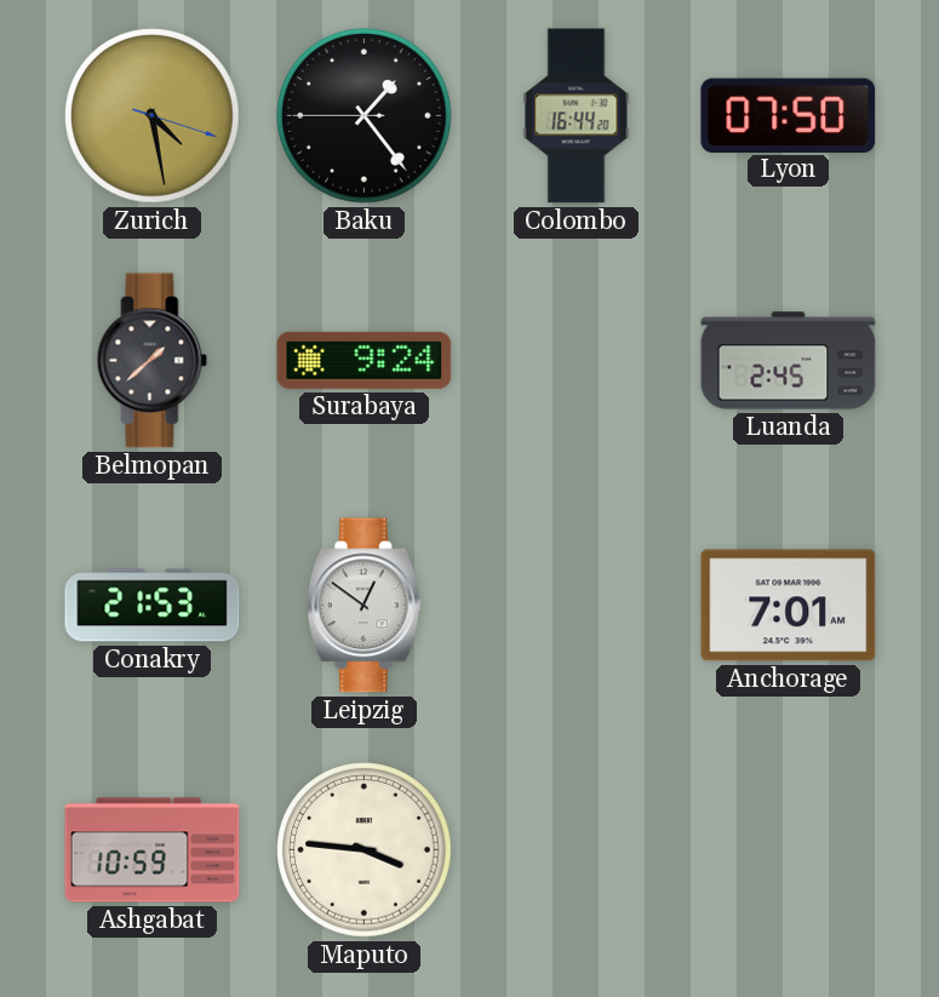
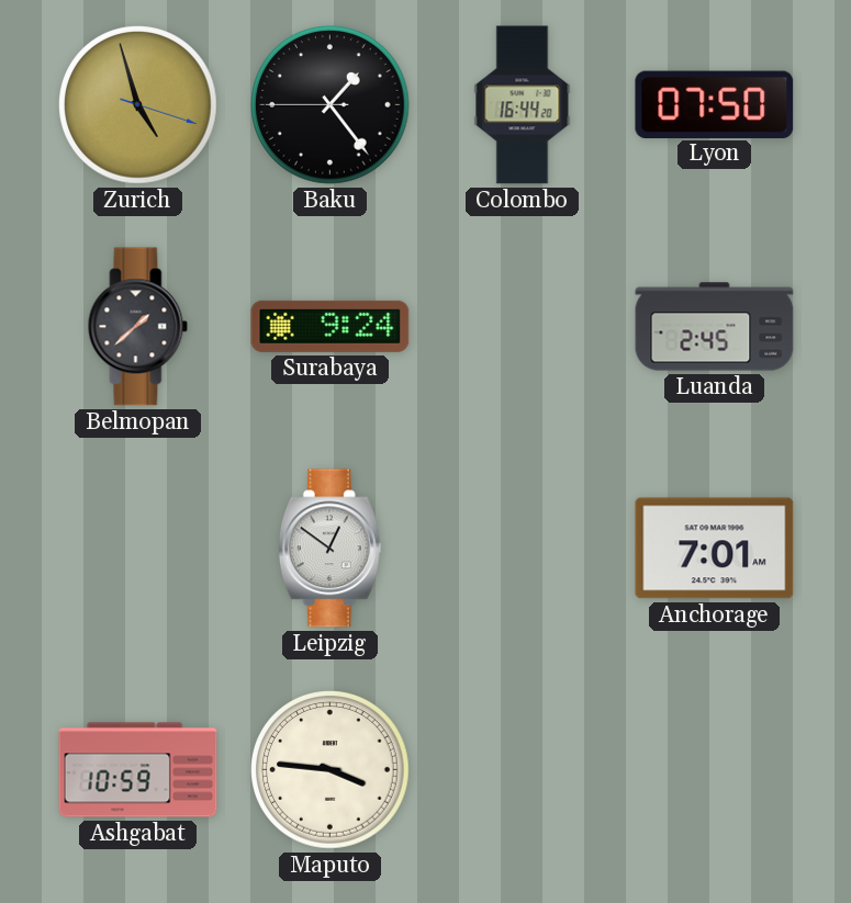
Zurich: 4:28 -> 4:57
Conakry: 21:53 -> none
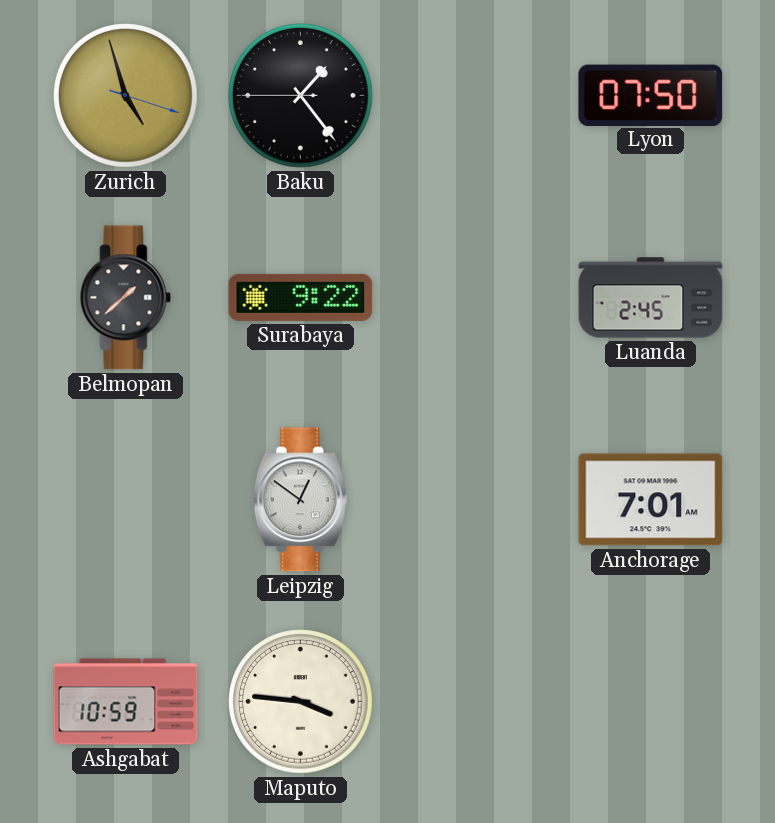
Colombo: 16:44 -> none
Surabaya: 9:24 -> 9:22
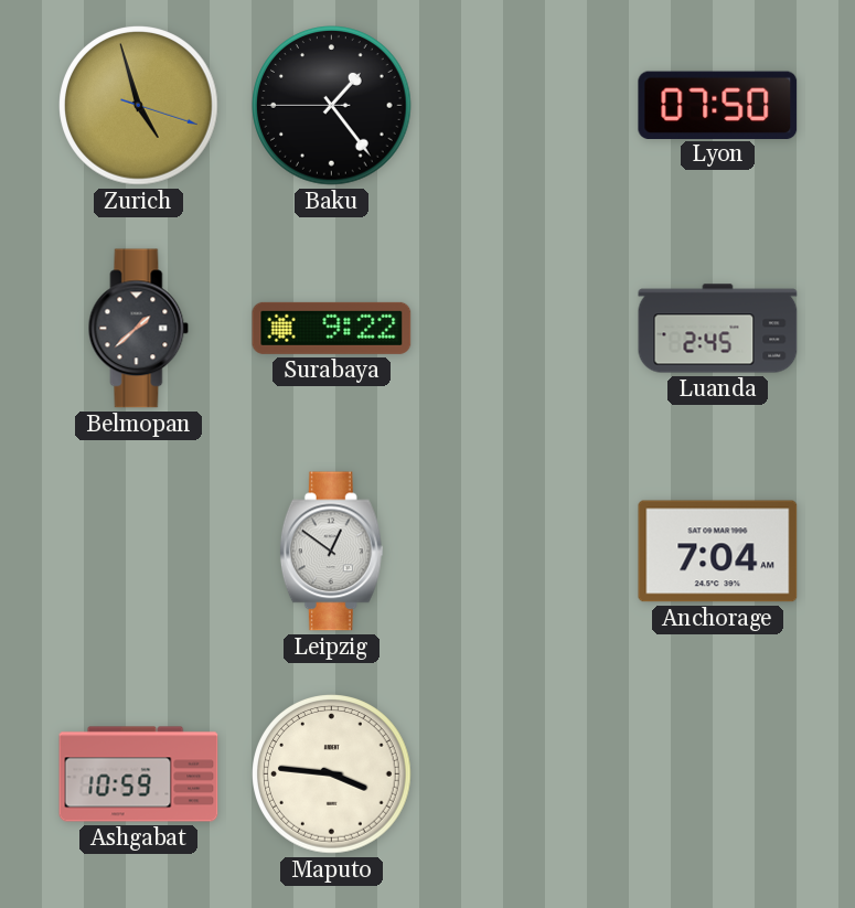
Anchorage: 7:01 -> 7:04
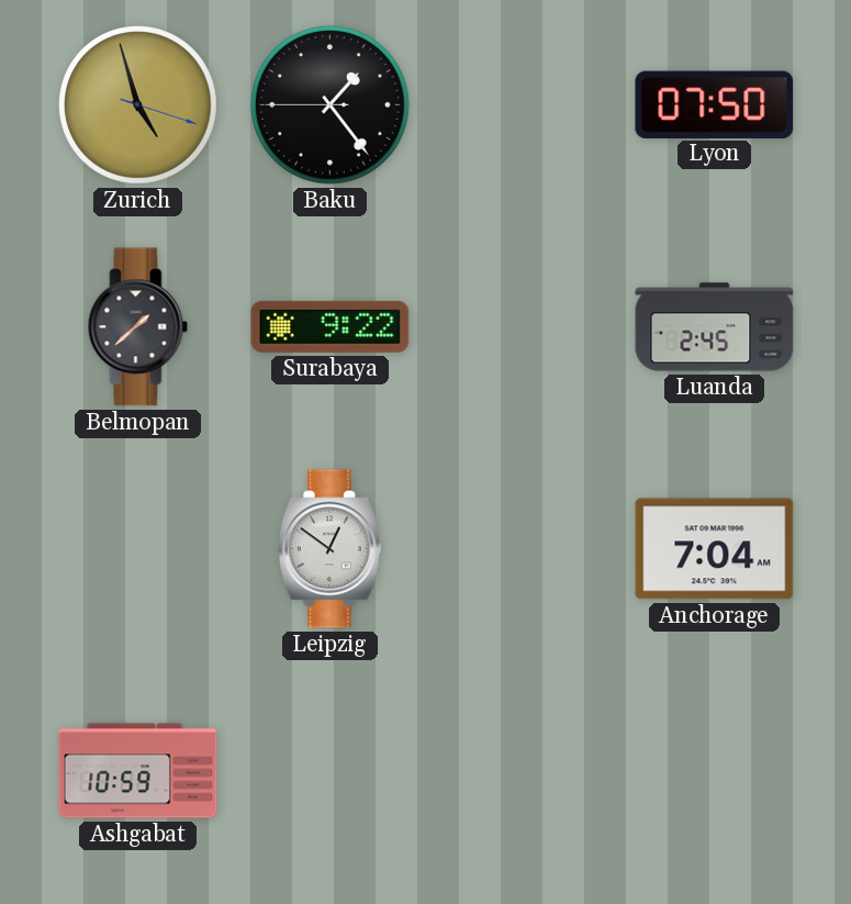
Maputo: 3:46 -> none
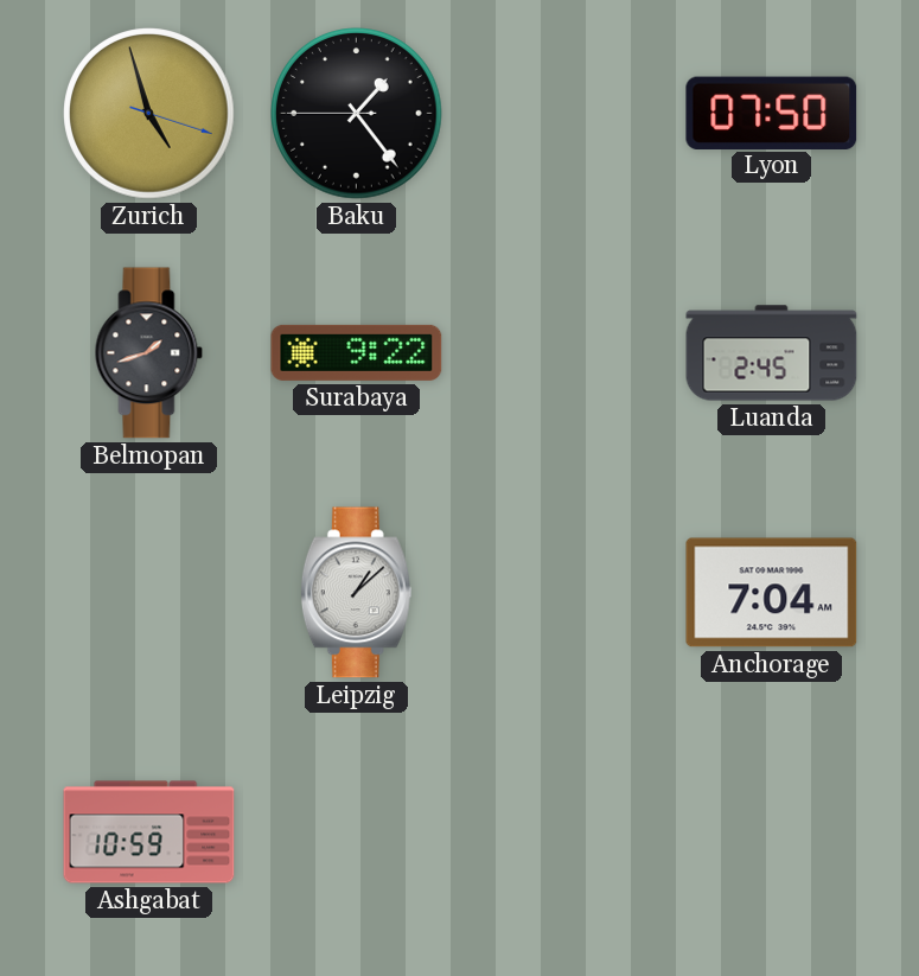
Belmopan: 1:38 -> 1:42
Leipzig: 12:51 -> 1:08
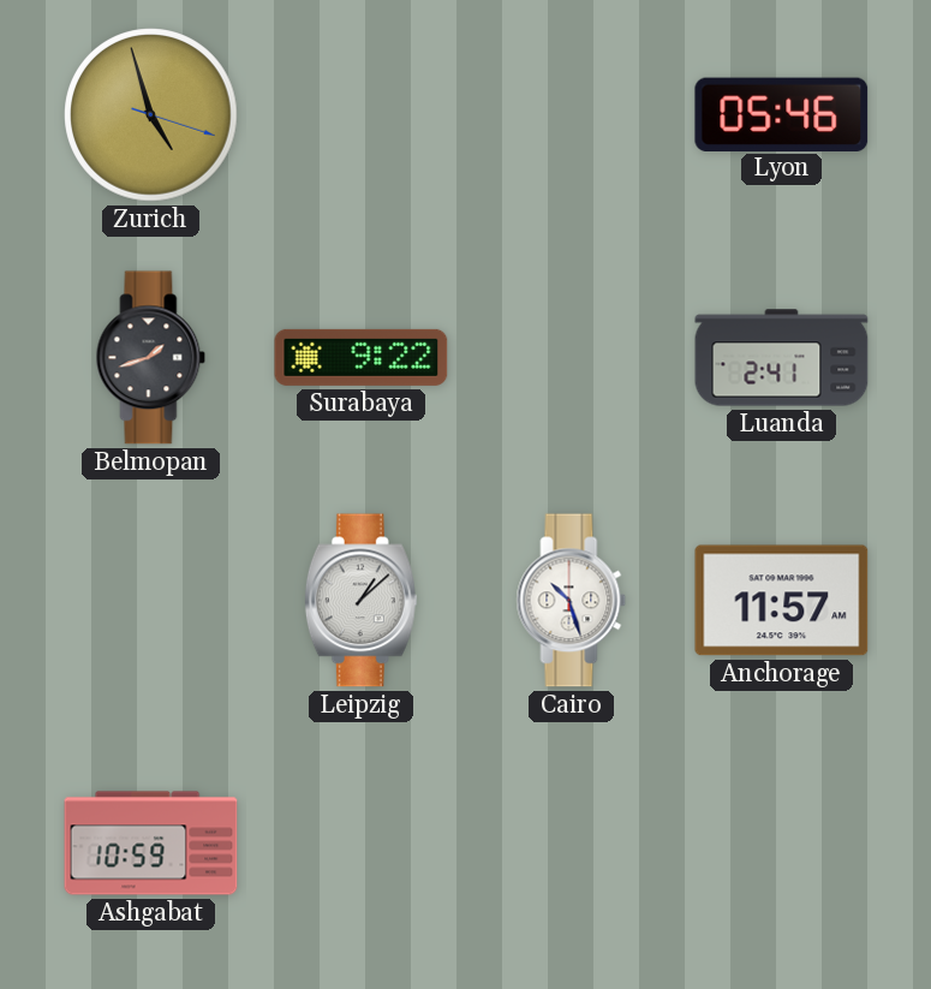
Baku: 1:23 -> none
Lyon: 07:50 -> 05:46
Luanda: 2:45 -> 2:41
Cairo: none -> 10:27
Anchorage: 7:04 -> 11:57
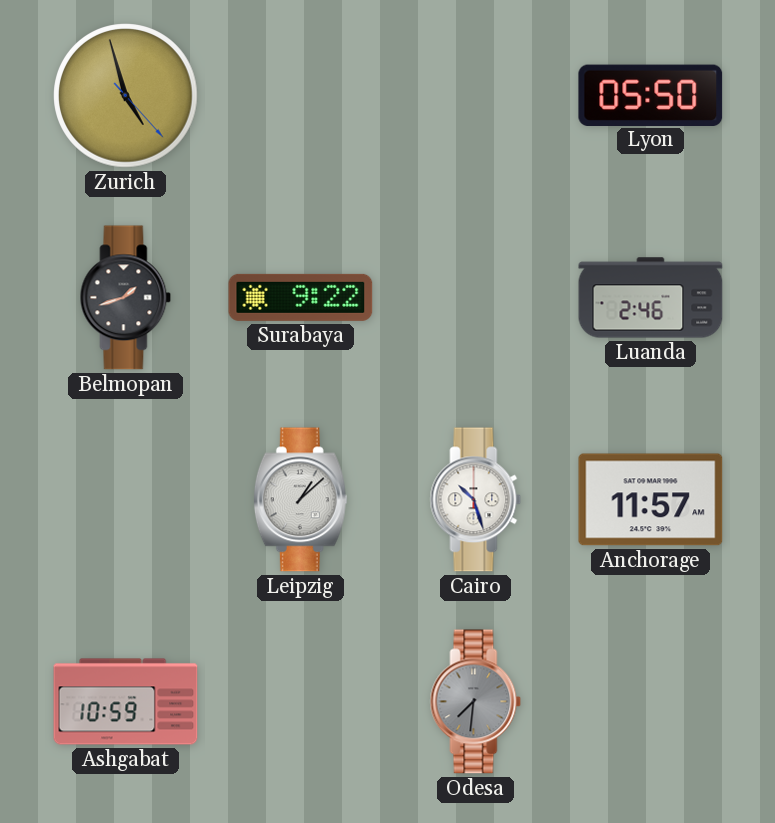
Zurich: 4:57:18 -> 4:57:23
Lyon: 05:46 -> 05:50
Luanda: 2:41 -> 2:46
Odesa: none -> 7:31
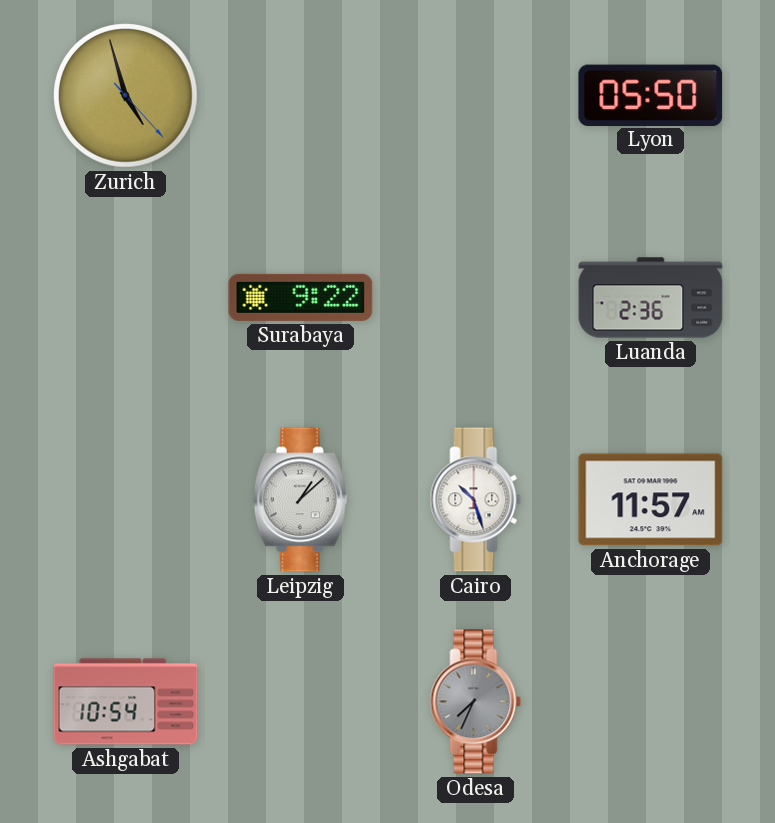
Belmopan: 1:42 -> none
Luanda: 2:46 -> 2:36
Ashgabat: 10:59 -> 10:54
Odesa: 7:31 -> 7:34
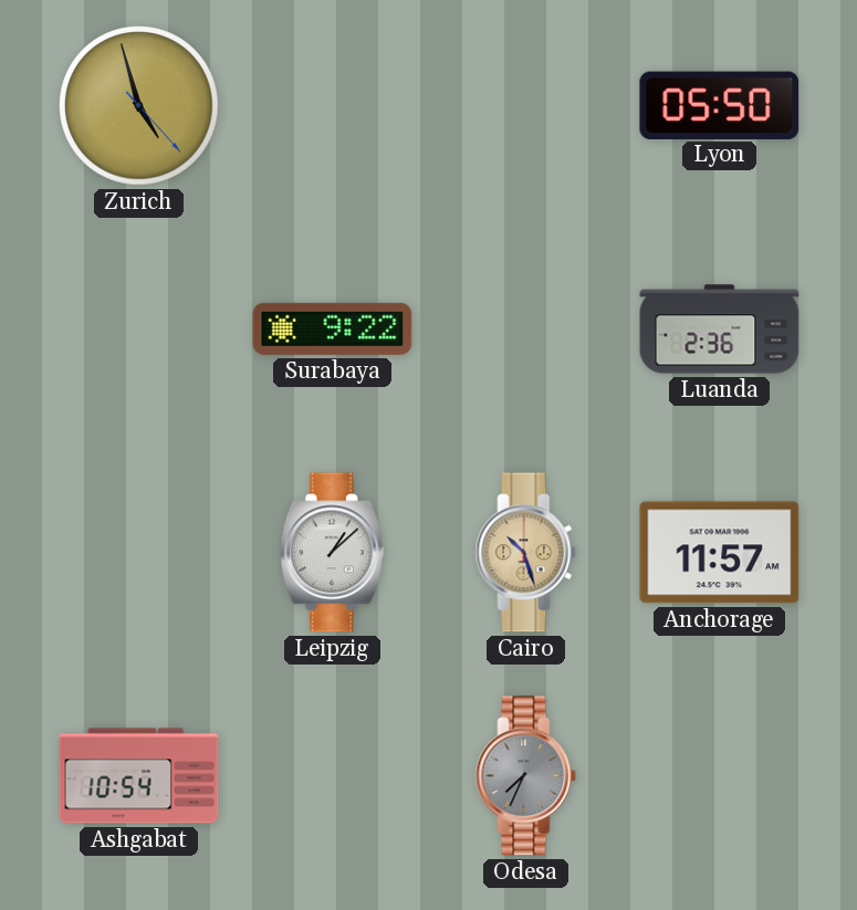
Cairo dial: white -> champagne
